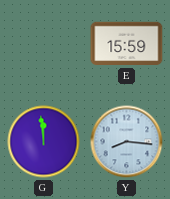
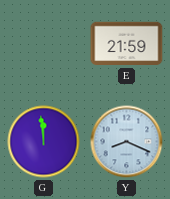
E: 15:59 -> 21:59
Y: 8:16 -> 8:19
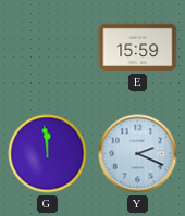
E: 21:59 -> 15:59
Y: 8:19 -> 2:19
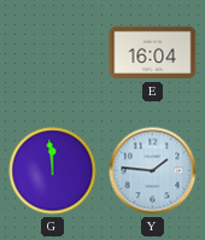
E: 15:59 -> 16:04
Y: 2:19 -> 1:46
